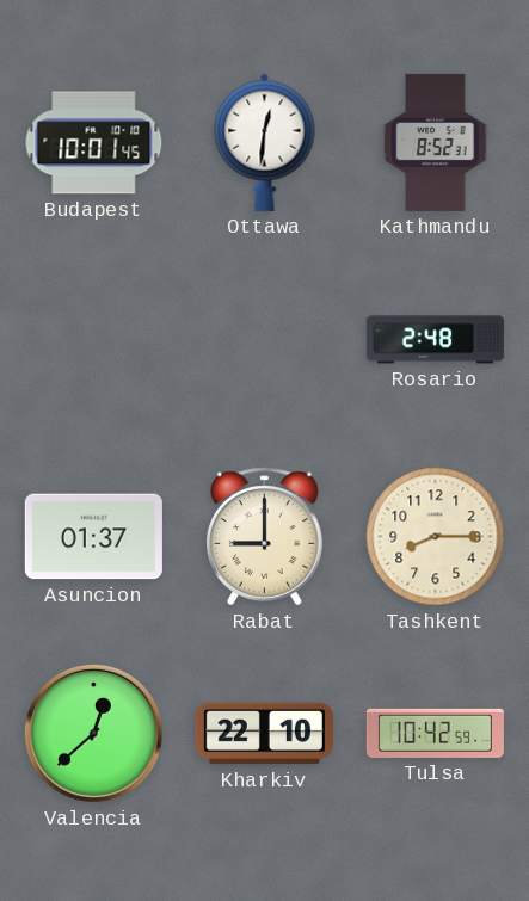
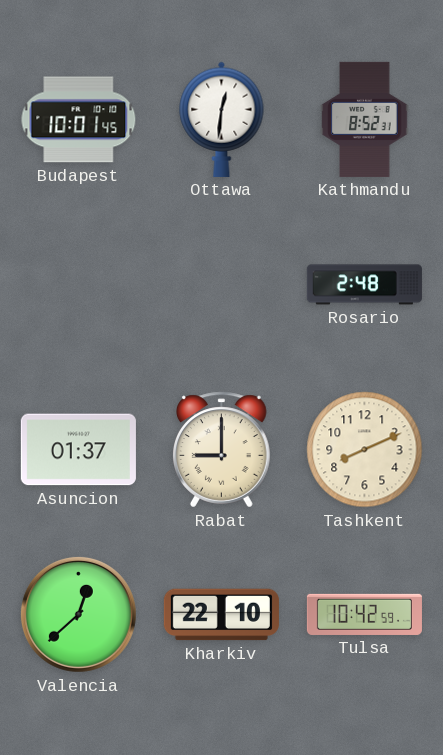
Tashkent: 8:15 -> 8:11
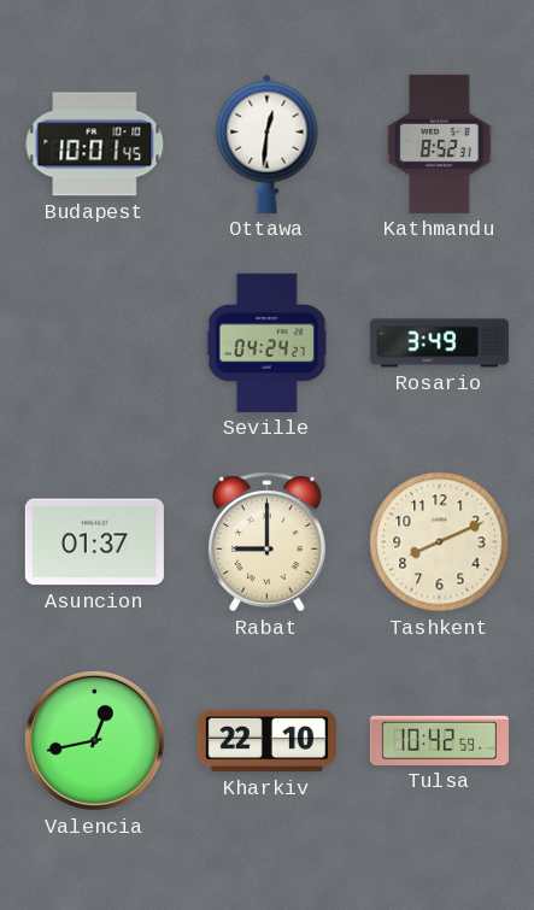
Seville: none -> 04:24
Rosario: 2:48 -> 3:49
Valencia: 12:38 -> 12:43
